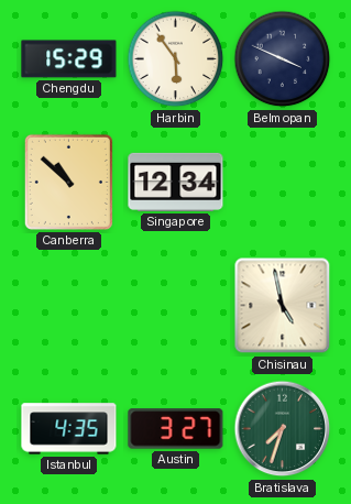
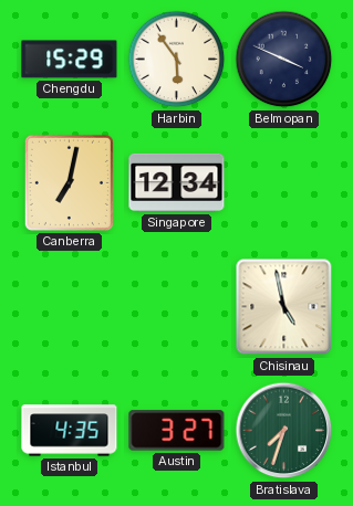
Canberra: 10:52 -> 7:02
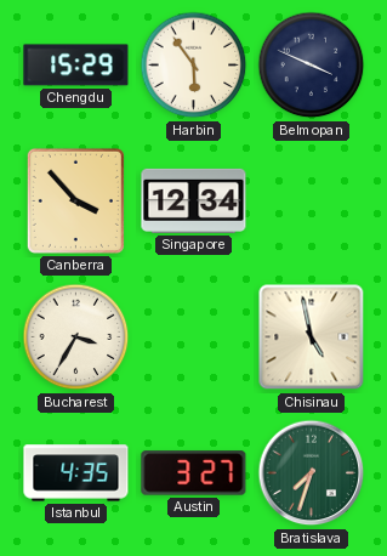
Canberra: 7:02 -> 3:53
Bucharest: none -> 3:35
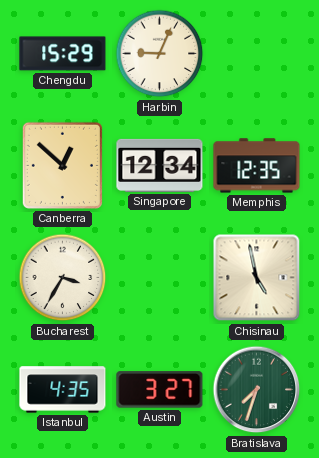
Harbin: 5:54 -> 9:04
Belmopan: 3:49 -> none
Canberra: 3:53 -> 12:52
Memphis: none -> 12:35
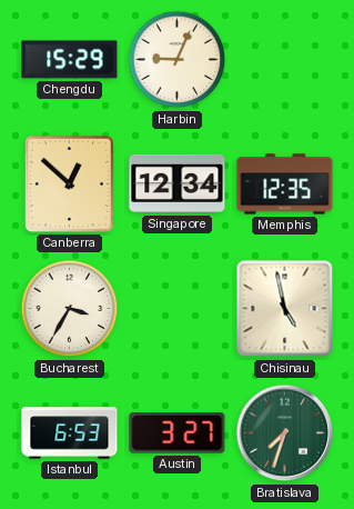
Istanbul: 4:35 -> 6:53
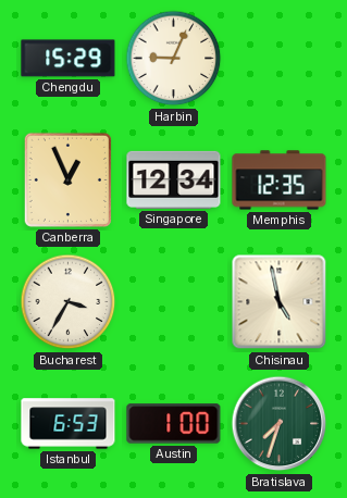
Canberra: 12:52 -> 12:56
Austin: 3:27 -> 1:00
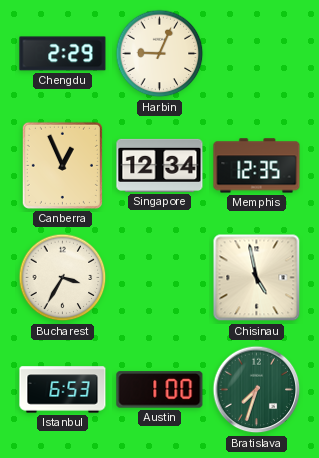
Chengdu: 15:29 -> 2:29
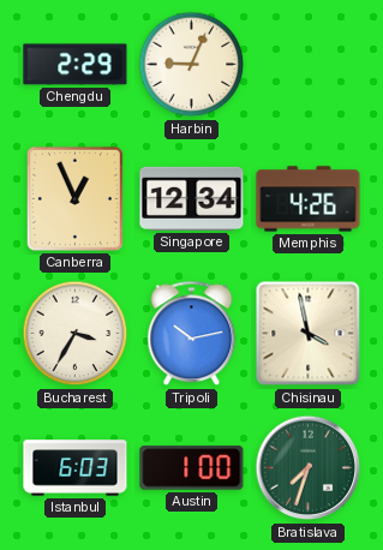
Memphis: 12:35 -> 4:26
Tripoli: none -> 10:13
Chisinau: 4:58 -> 3:58
Istanbul: 6:53 -> 6:03
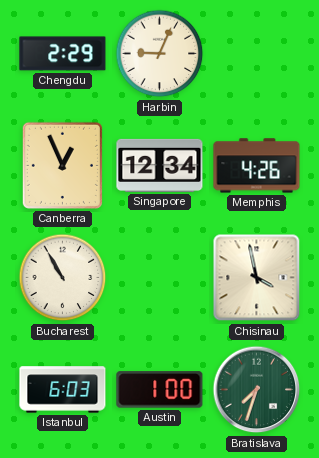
Bucharest: 3:35 -> 10:55
Tripoli: 10:13 -> none
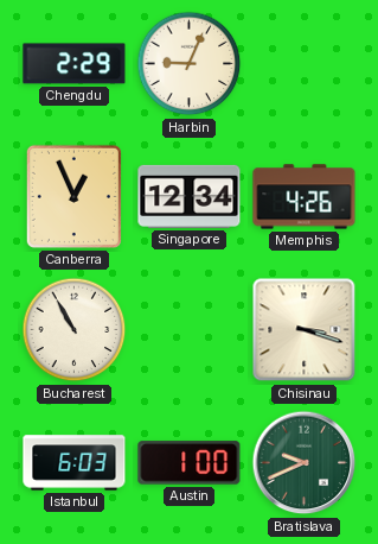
Chisinau: 3:58 -> 3:18
Bratislava: 7:33 -> 9:41
